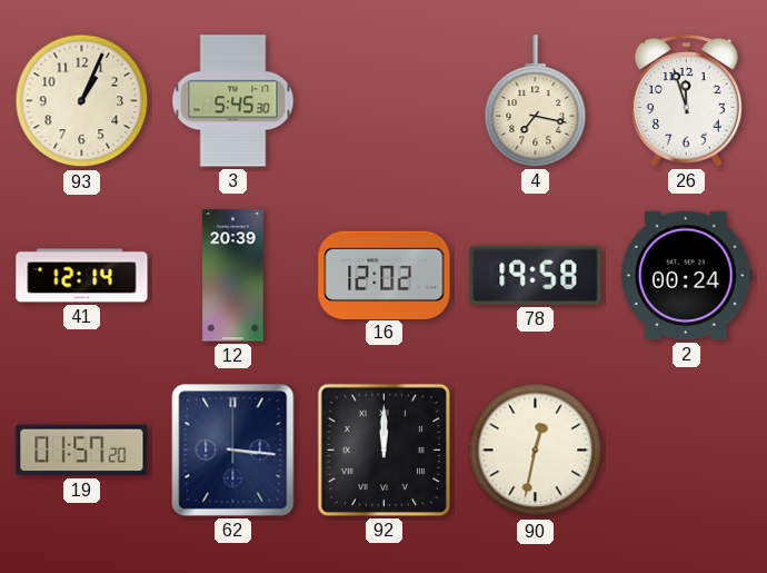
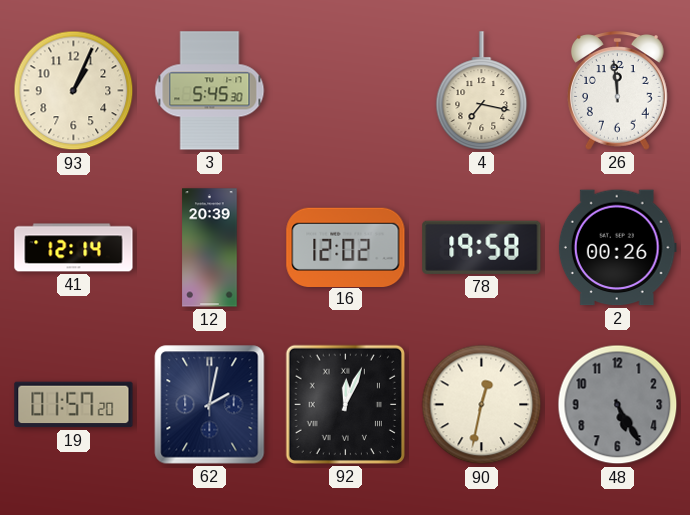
26: 11:57 -> 11:59
2: 00:24 -> 00:26
62: 3:16 -> 2:02
92: 12:00 -> 12:04
48: none -> 5:25
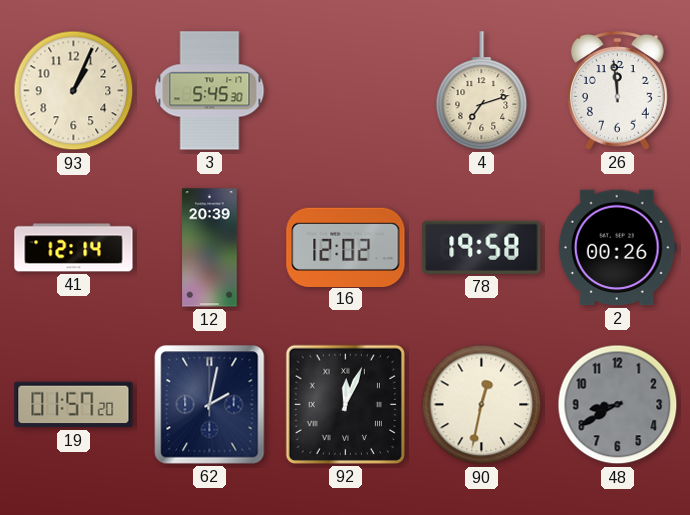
4: 7:17 -> 7:12
48: 5:25 -> 8:40
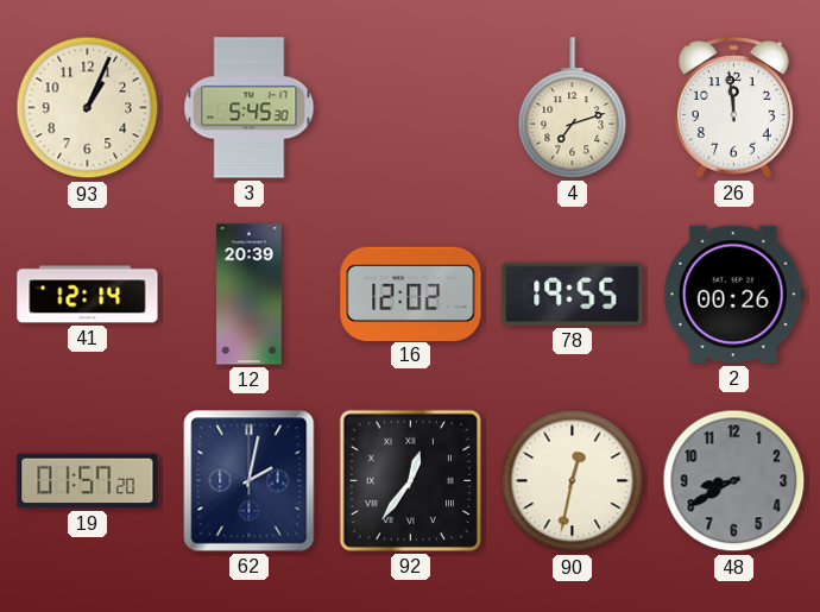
78: 19:58 -> 19:55
92: 12:04 -> 12:36
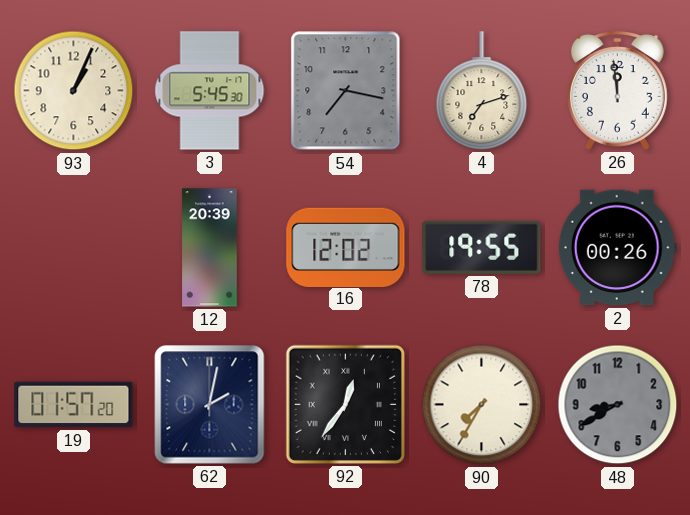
54: none -> 7:17
41: 12:14 -> none
90: 12:32 -> 7:35
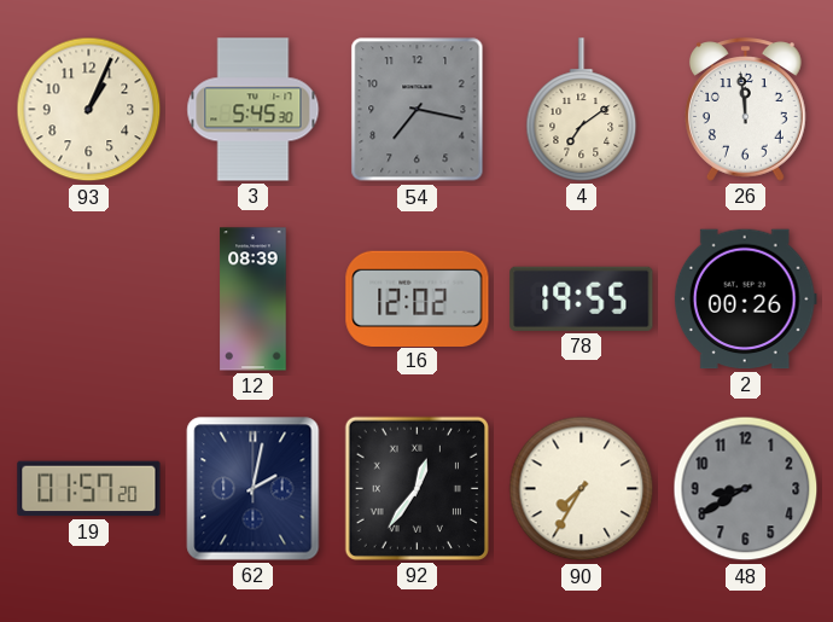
4: 7:12 -> 7:09
12: 20:39 -> 08:39
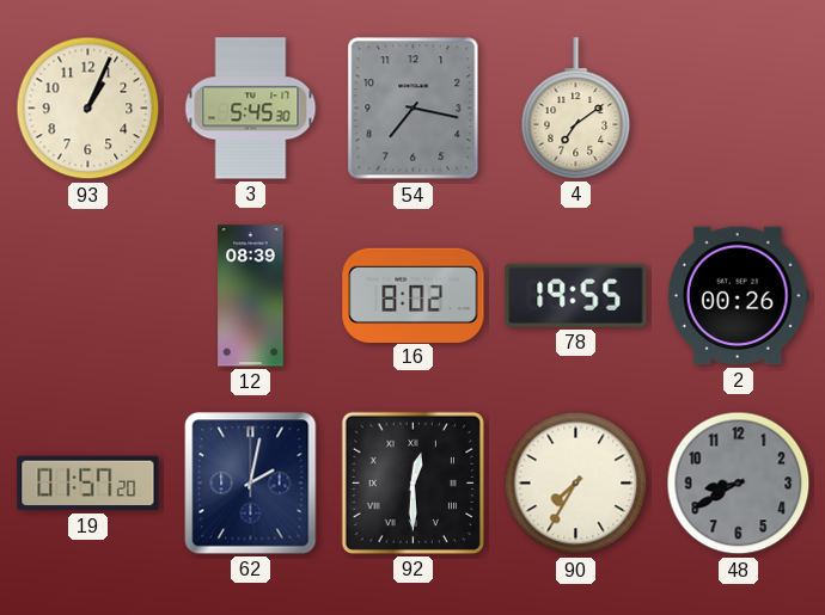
26: 11:59 -> none
16: 12:02 -> 8:02
92: 12:36 -> 12:30
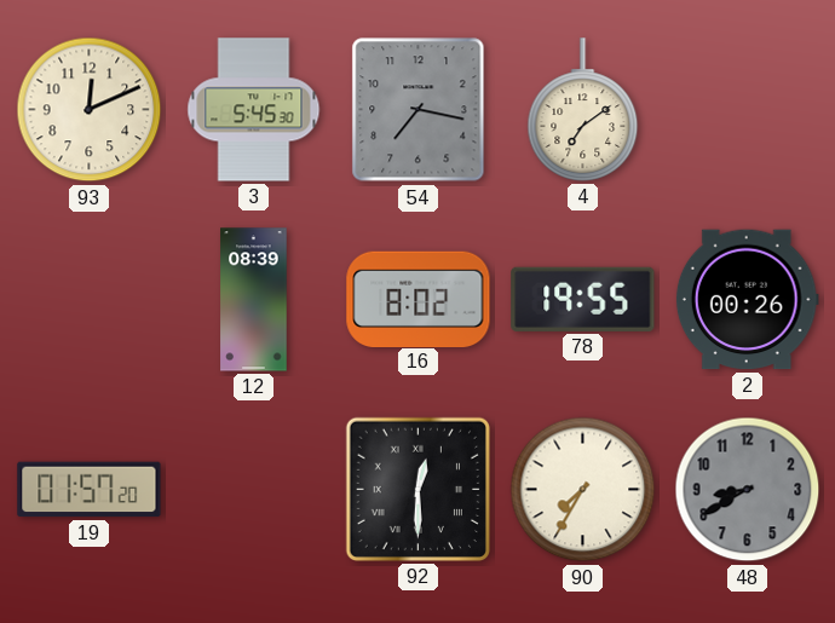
93: 1:04 -> 12:11
62: 2:02 -> none
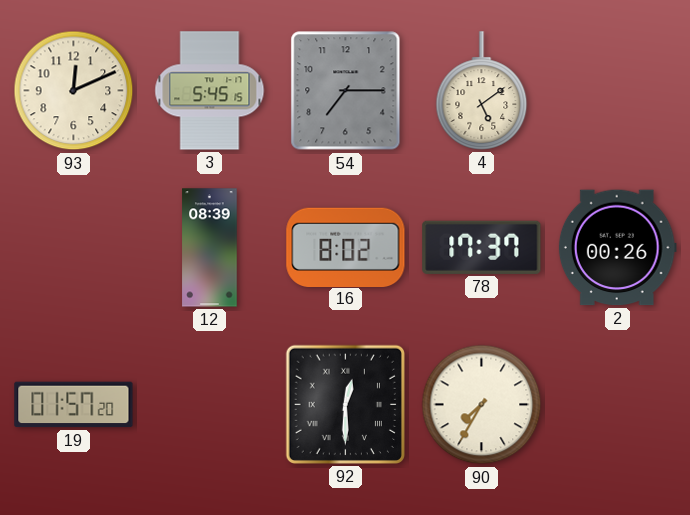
3: 5:45:30 -> 5:45:15
54: 7:17 -> 7:15
4: 7:09 -> 5:09
78: 19:55 -> 17:37
48: 8:40 -> none
